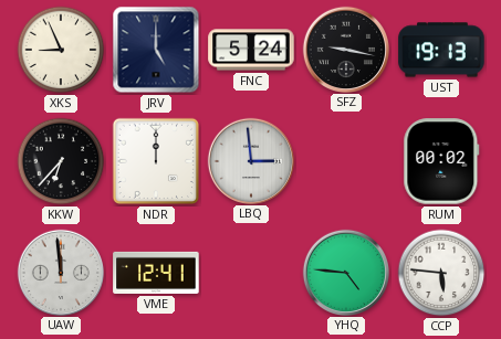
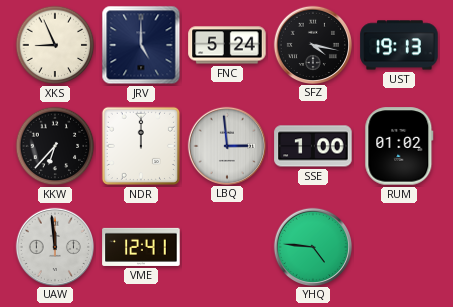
SFZ: 9:17 -> 4:17
SSE: none -> 1:00
RUM: 00:02 -> 01:02
CCP: 5:46 -> none
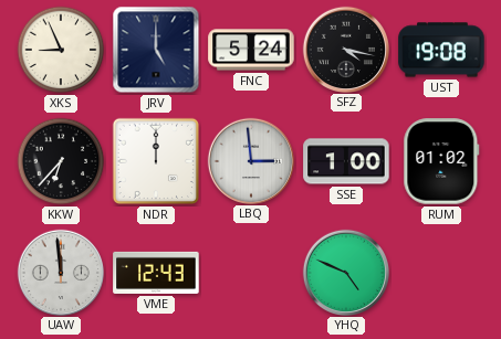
UST: 19:13 -> 19:08
VME: 12:41 -> 12:43
YHQ: 4:46 -> 4:49
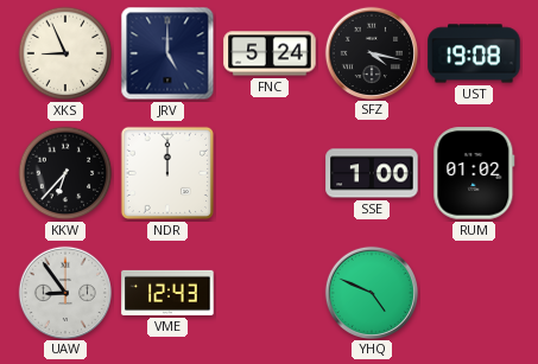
LBQ: 2:59 -> none
UAW: 11:59 -> 8:54
